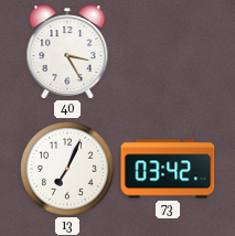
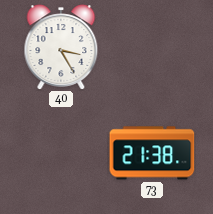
13: 7:04 -> none
73: 03:42 -> 21:38
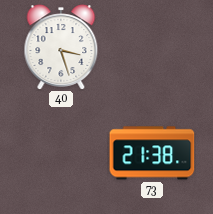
40: 3:25 -> 3:27
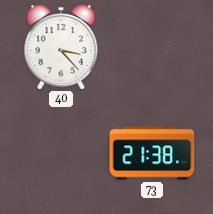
40: 3:27 -> 3:23
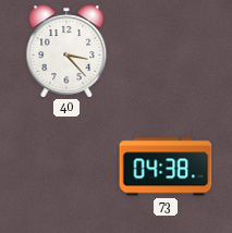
73: 21:38 -> 04:38
